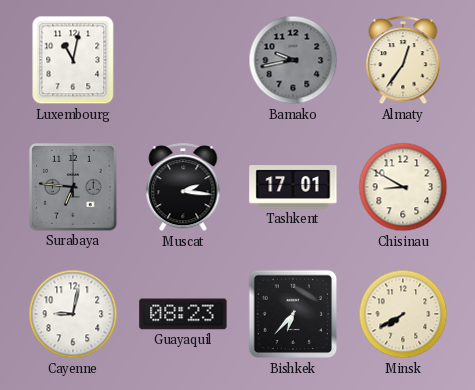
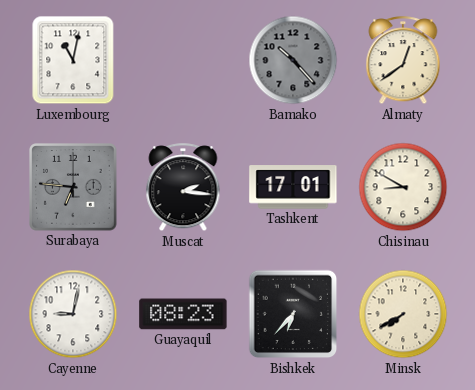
Bamako: 9:43 -> 10:23
Almaty: 12:36 -> 12:39
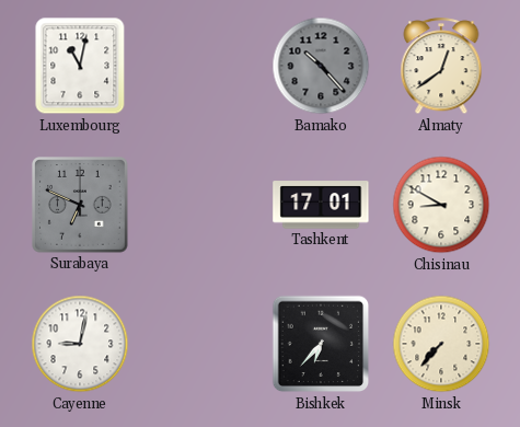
Surabaya: 6:46 -> 6:49
Muscat: 2:16 -> none
Guayaquil: 08:23 -> none
Minsk: 7:40 -> 7:37
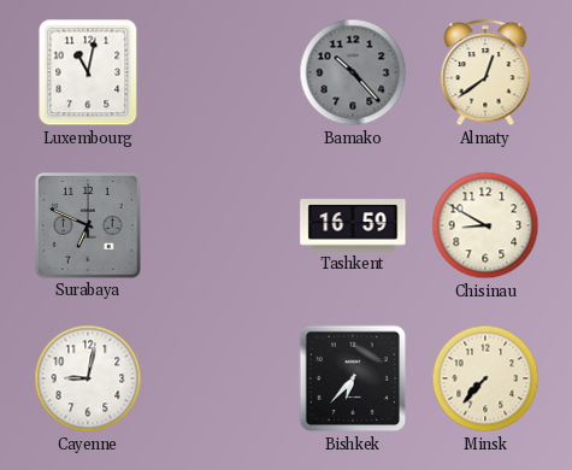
Tashkent: 17:01 -> 16:59
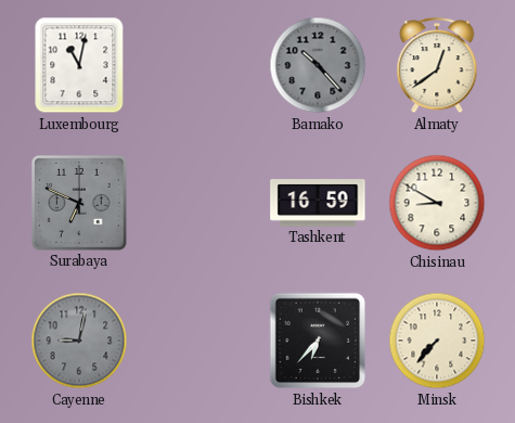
Cayenne dial: white -> grey
